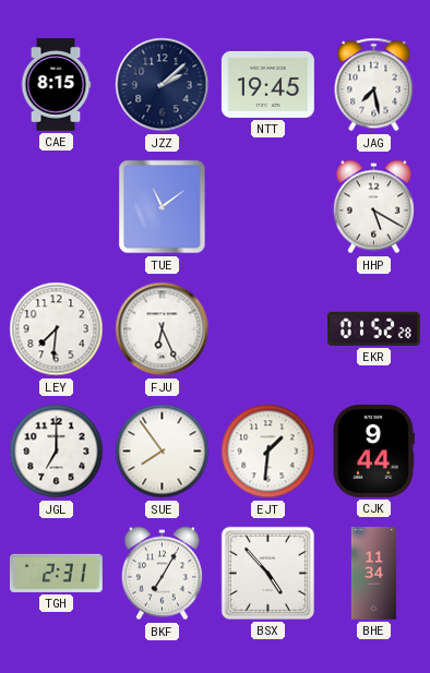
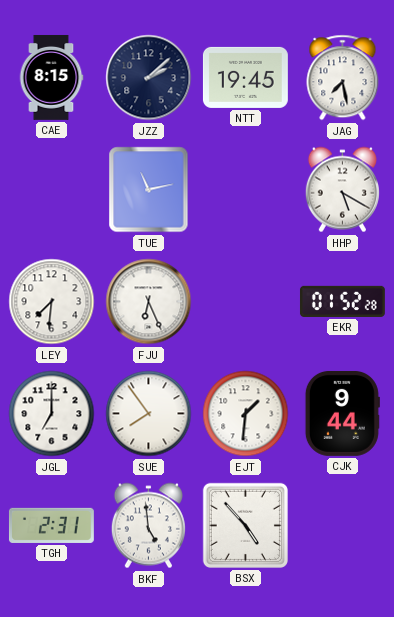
TUE: 11:09 -> 11:13
BKF: 7:05 -> 4:59
BHE: 11:34 -> none
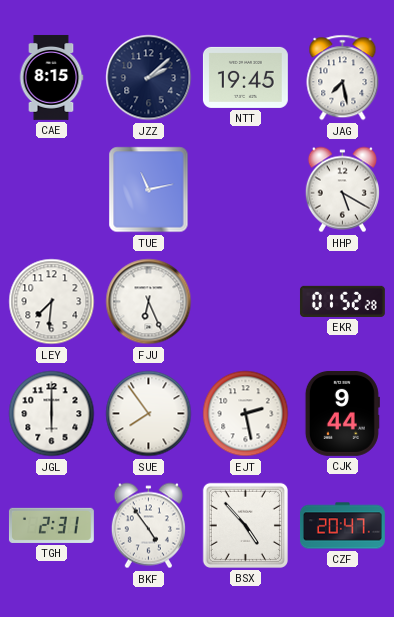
JGL: 7:00 -> 6:00
EJT: 1:31 -> 2:28
BKF: 4:59 -> 4:54
CZF: none -> 20:47
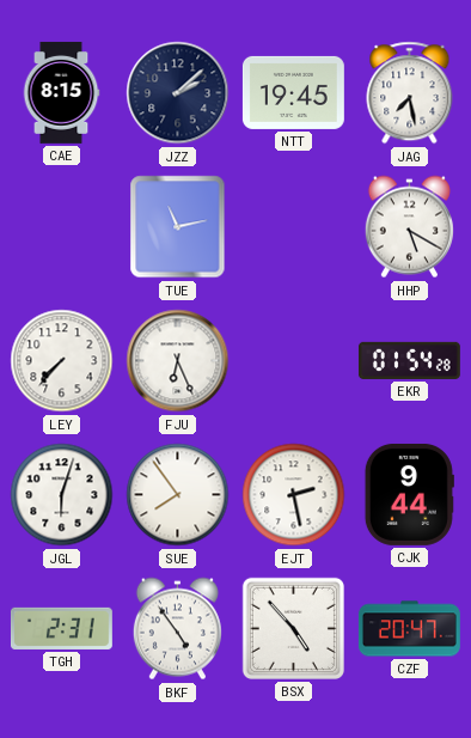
LEY: 7:31 -> 7:37
EKR: 01:52 -> 01:54
JGL: 6:00 -> 6:03
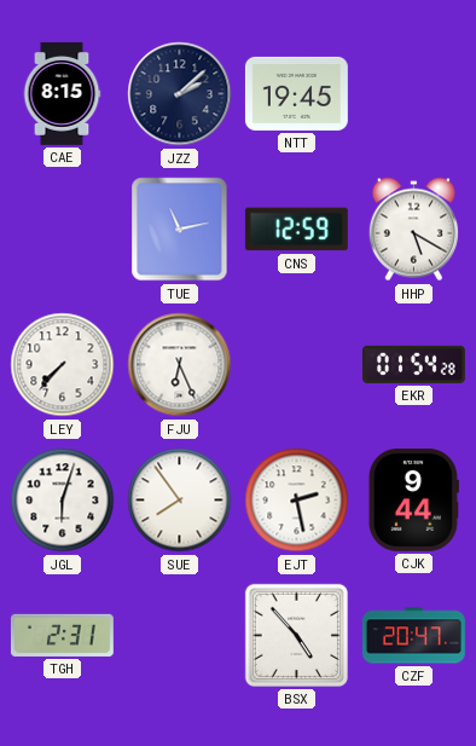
JAG: 7:28 -> none
CNS: none -> 12:59
BKF: 4:54 -> none
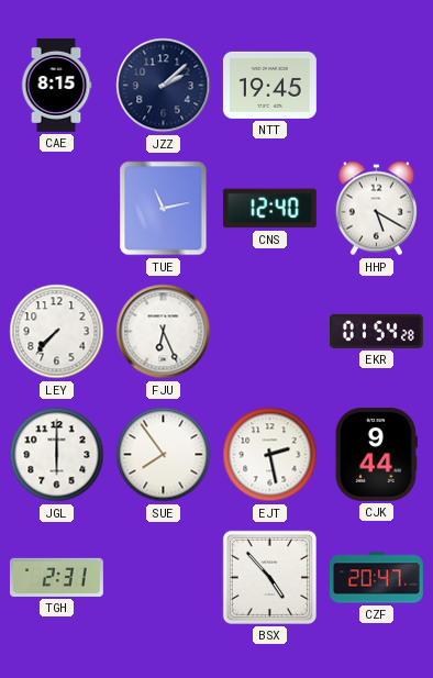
CNS: 12:59 -> 12:40
JGL: 6:03 -> 6:00
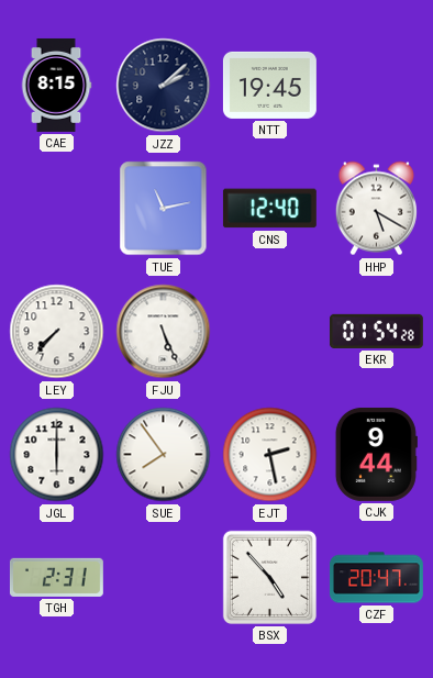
FJU: 6:26 -> 5:26
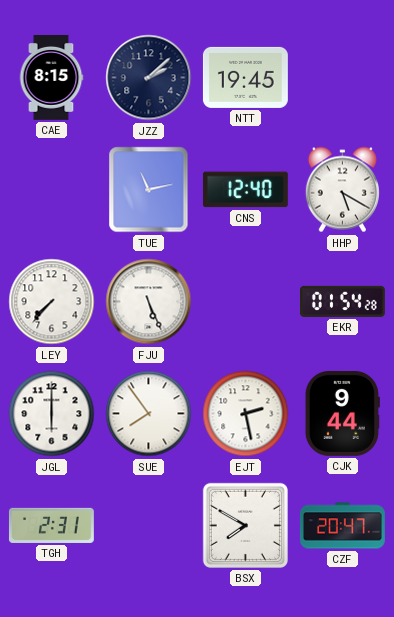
BSX: 4:53 -> 7:50
